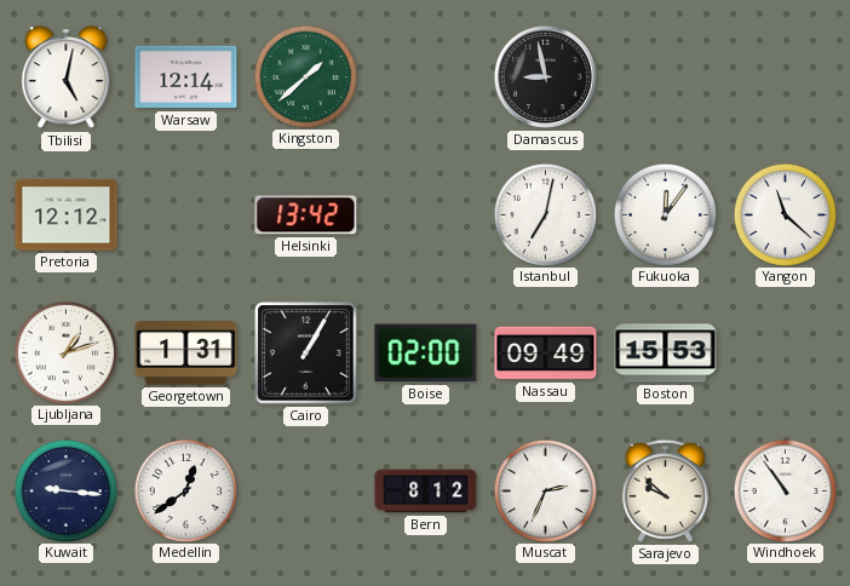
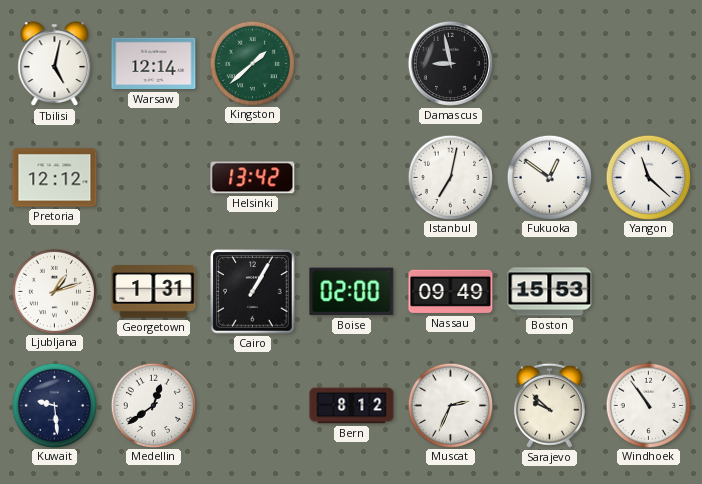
Fukuoka: 12:06 -> 12:51
Kuwait: 9:16 -> 9:29
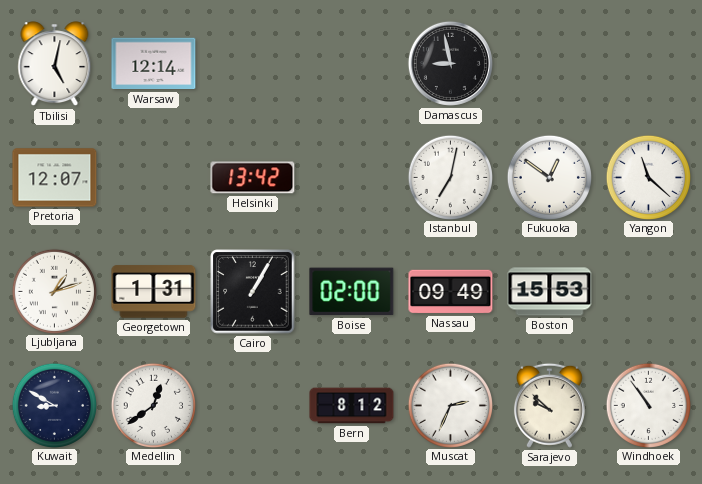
Kingston: 1:38 -> none
Pretoria: 12:12 -> 12:07
Kuwait: 9:29 -> 8:50
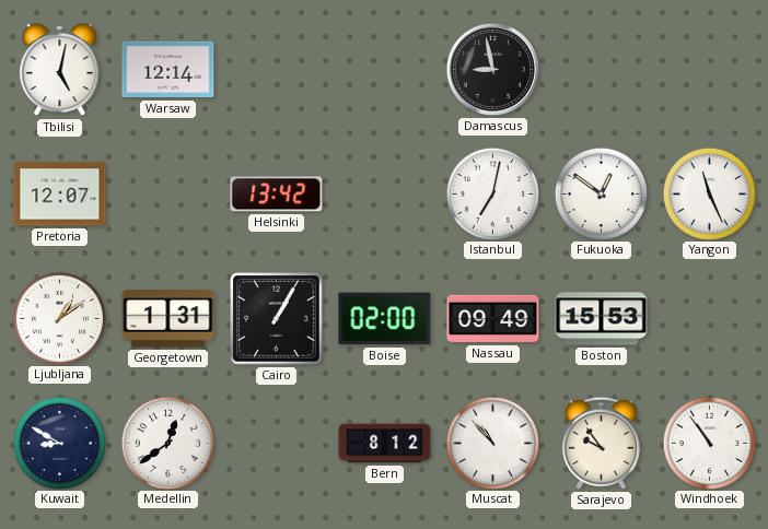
Yangon: 11:22 -> 11:26
Ljubljana: 1:12 -> 1:09
Muscat: 2:34 -> 10:53
Sarajevo: 9:52 -> 9:54
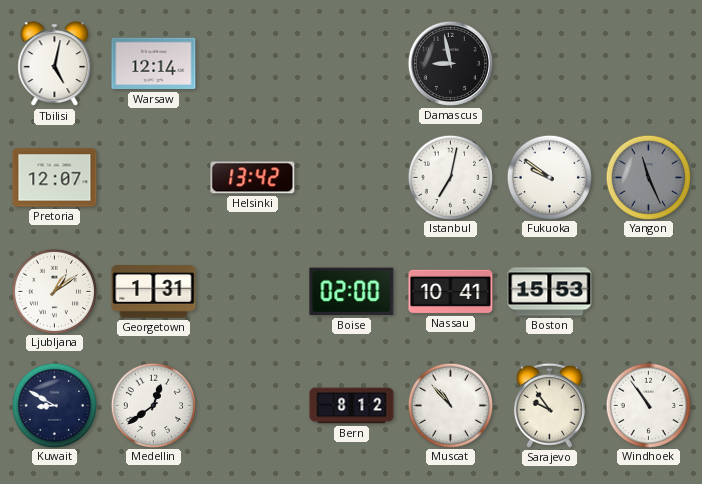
Fukuoka: 12:51 -> 9:51
Yangon dial: white -> grey
Cairo: 1:05 -> none
Nassau: 09:49 -> 10:41
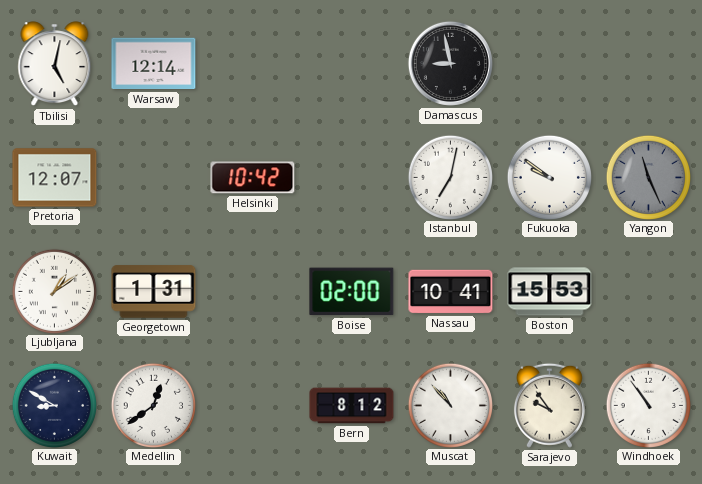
Helsinki: 13:42 -> 10:42
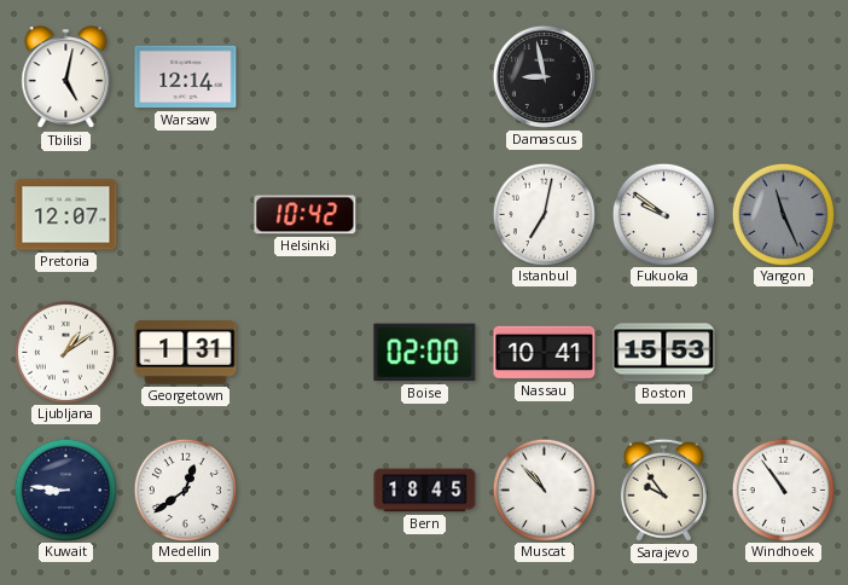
Kuwait: 8:50 -> 8:46
Bern: 8:12 -> 18:45
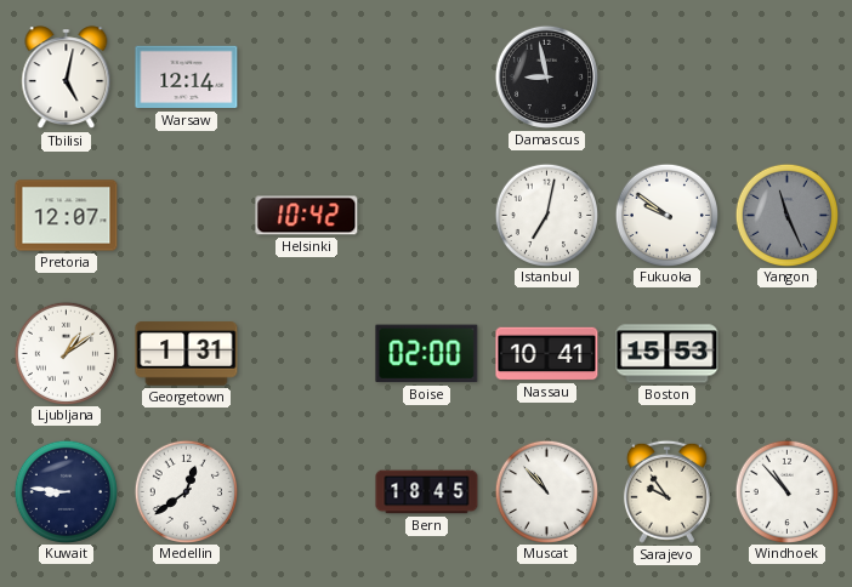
Windhoek: 10:54 -> 10:53
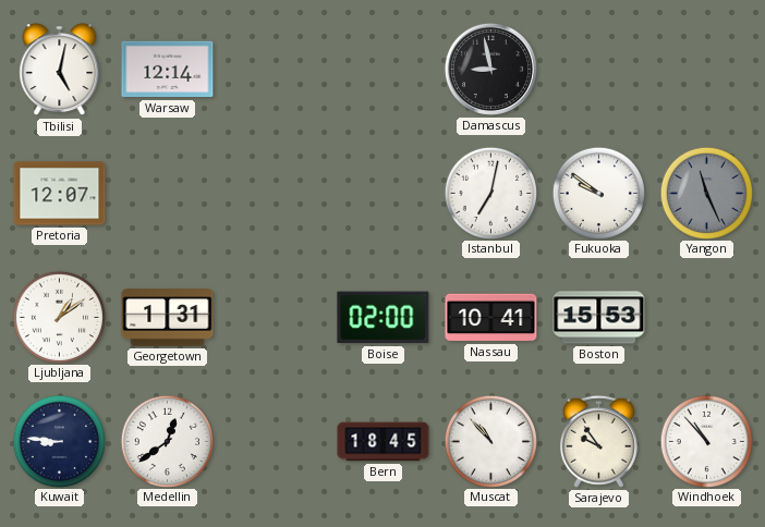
Helsinki: 10:42 -> none
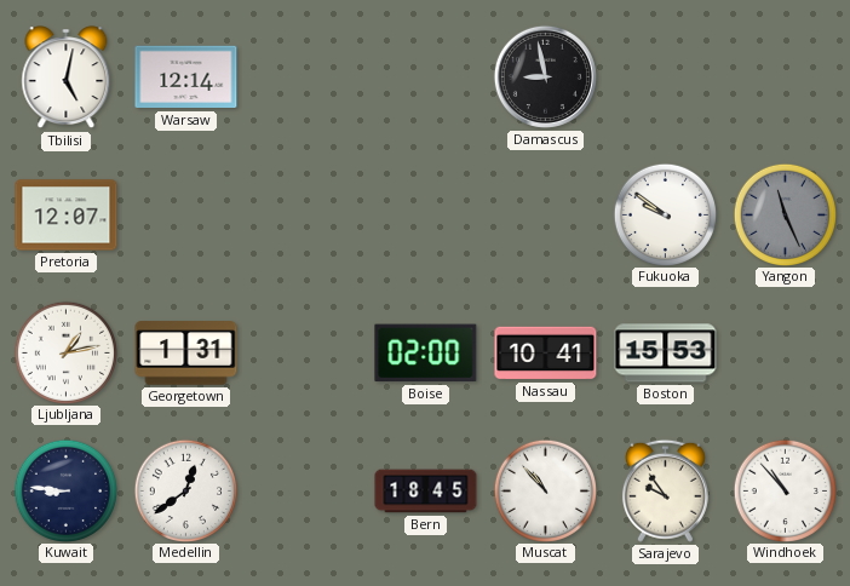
Istanbul: 7:02 -> none
Ljubljana: 1:09 -> 1:13
